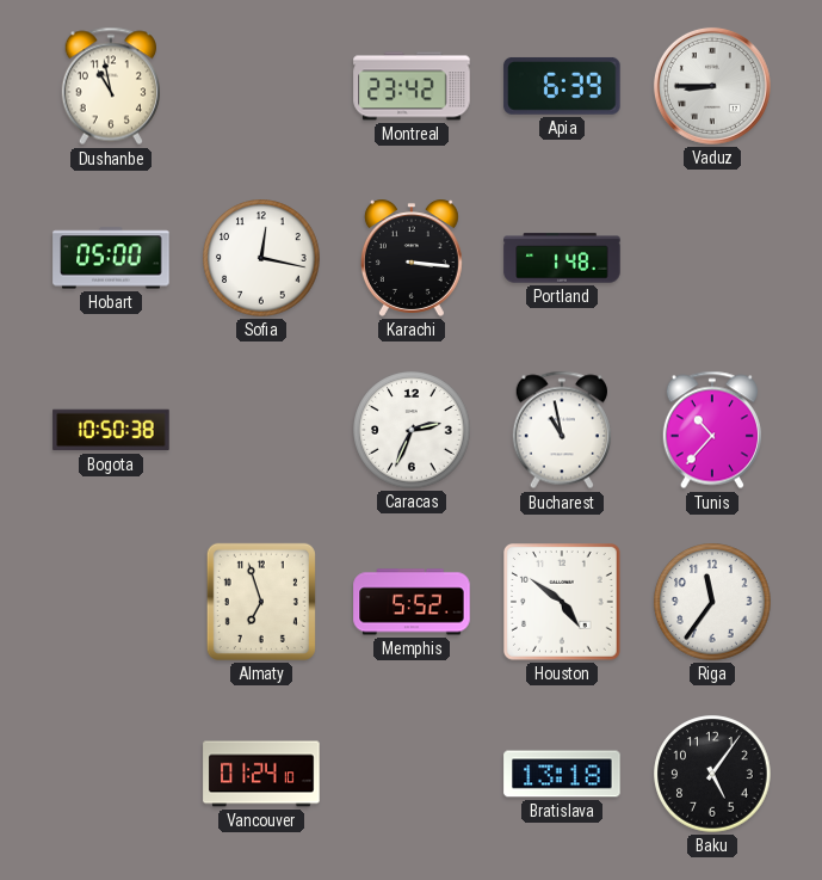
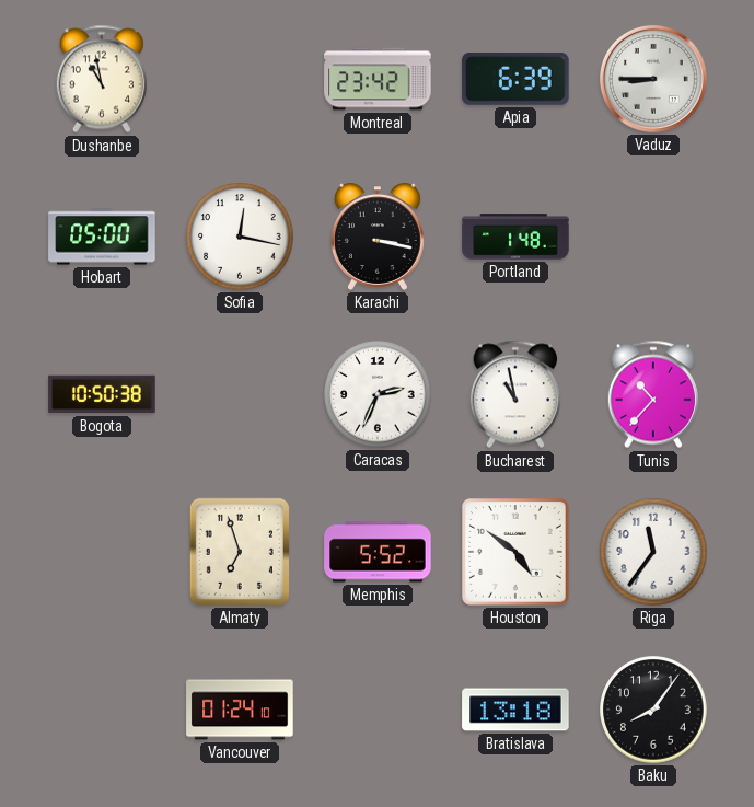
Karachi: 3:16 -> 3:17
Baku: 5:06 -> 8:06
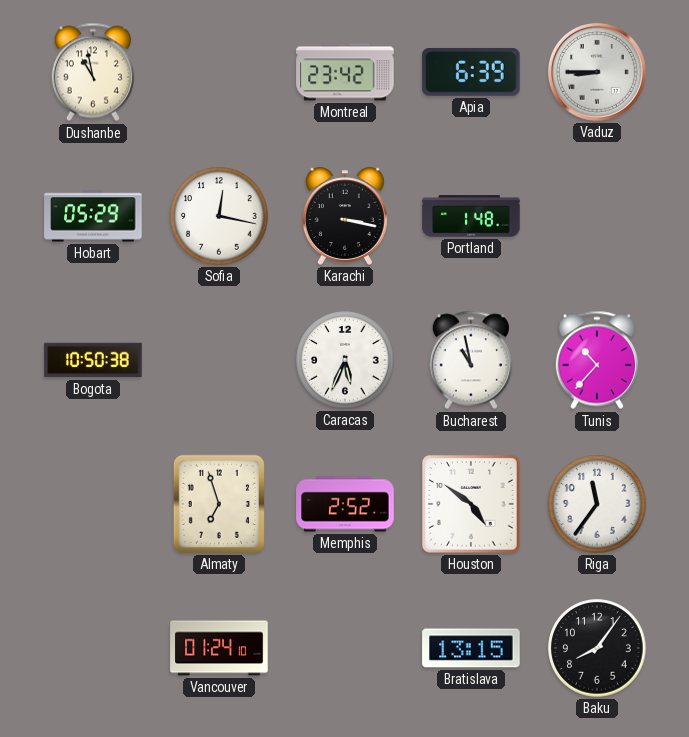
Hobart: 05:00 -> 05:29
Caracas: 2:34 -> 5:34
Memphis: 5:52 -> 2:52
Bratislava: 13:18 -> 13:15
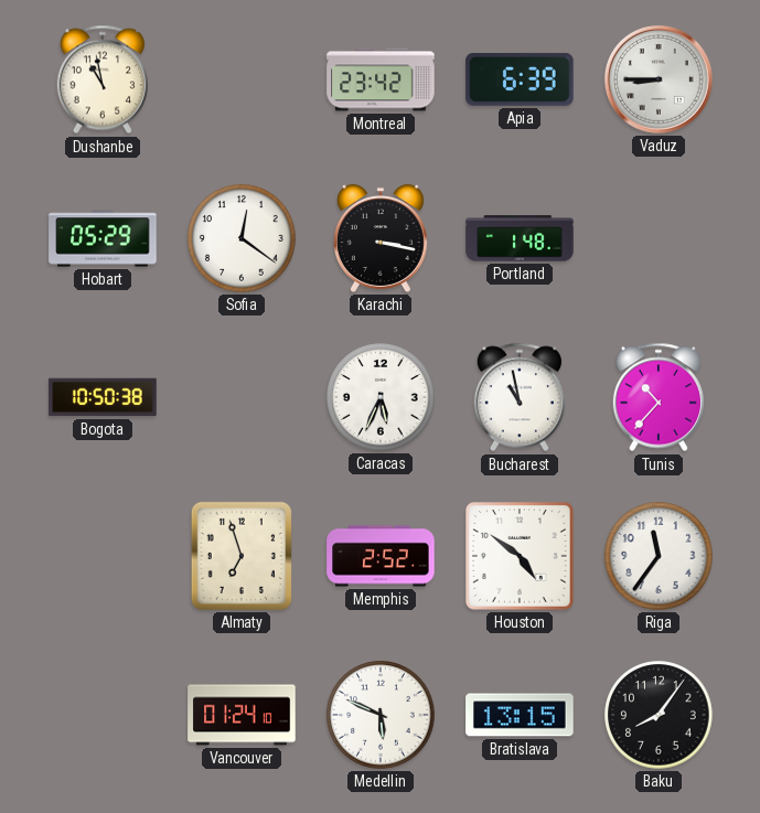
Sofia: 12:17 -> 12:21
Medellin: none -> 5:49
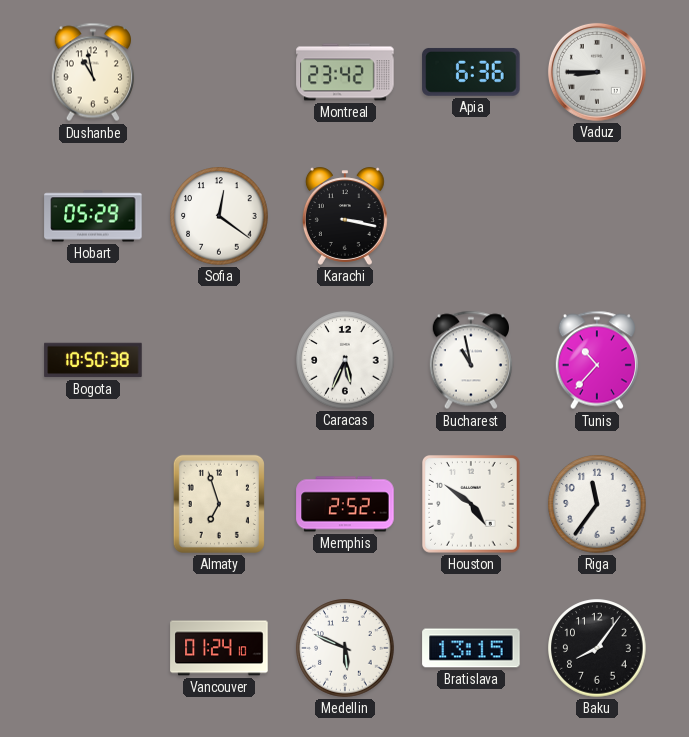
Apia: 6:39 -> 6:36
Portland: 1:48 -> none
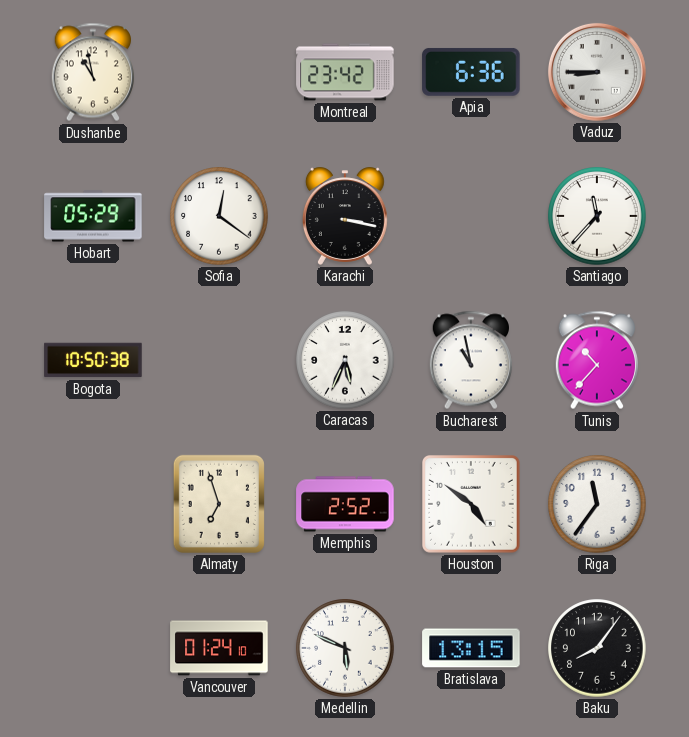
Santiago: none -> 11:37
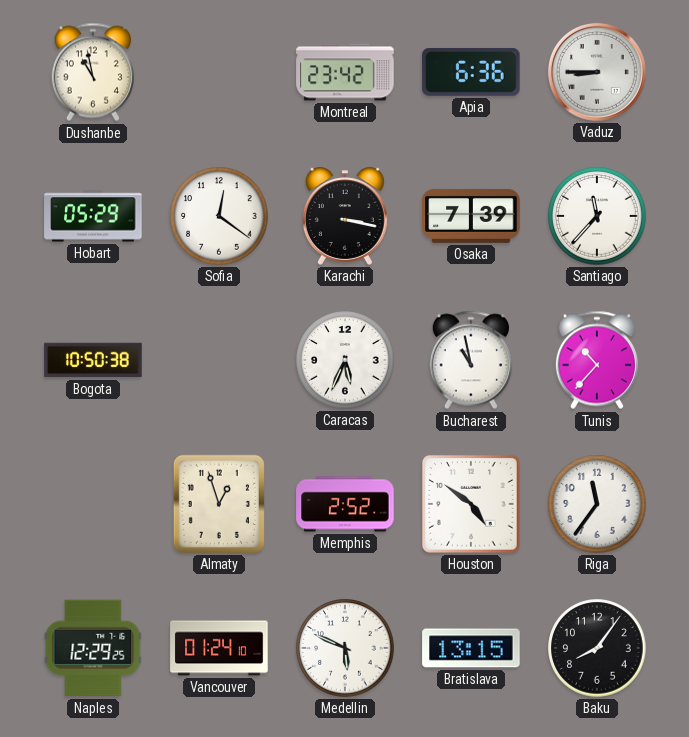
Osaka: none -> 7:39
Almaty: 6:57 -> 12:57
Naples: none -> 12:29
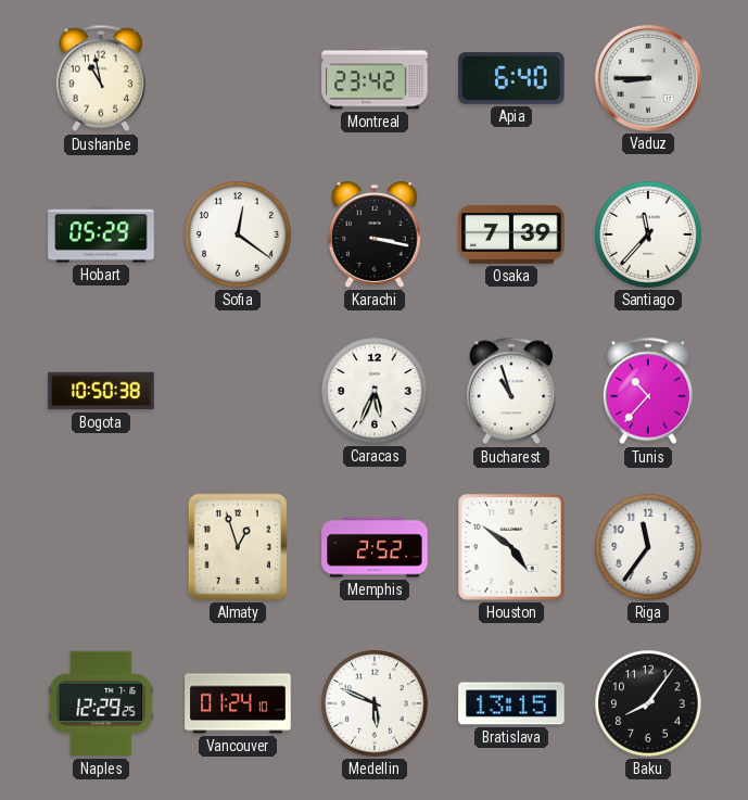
Apia: 6:36 -> 6:40
Bucharest: 10:58 -> 10:57
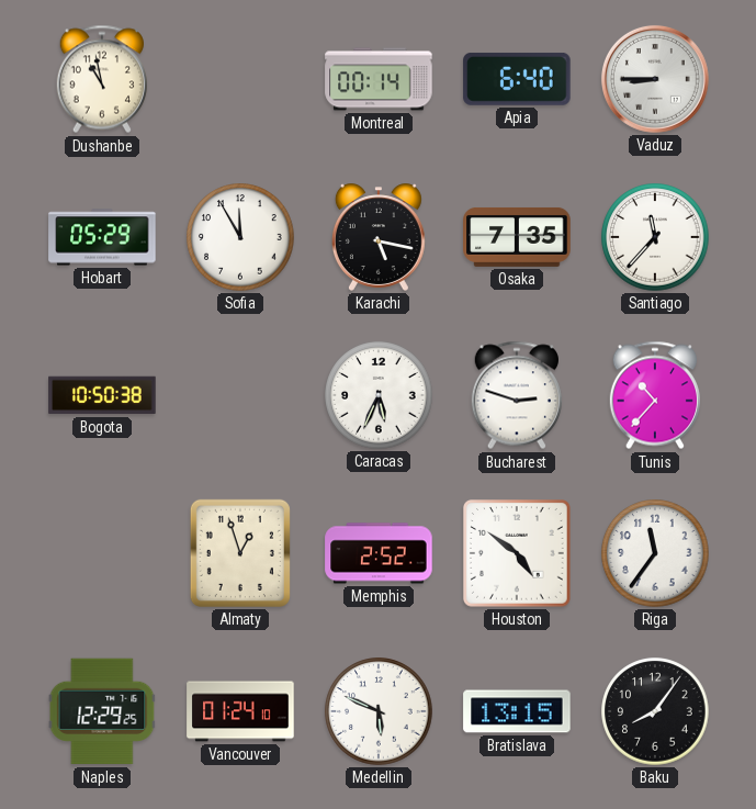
Montreal: 23:42 -> 00:14
Sofia: 12:21 -> 11:55
Karachi: 3:17 -> 5:17
Osaka: 7:39 -> 7:35
Bucharest: 10:57 -> 2:48
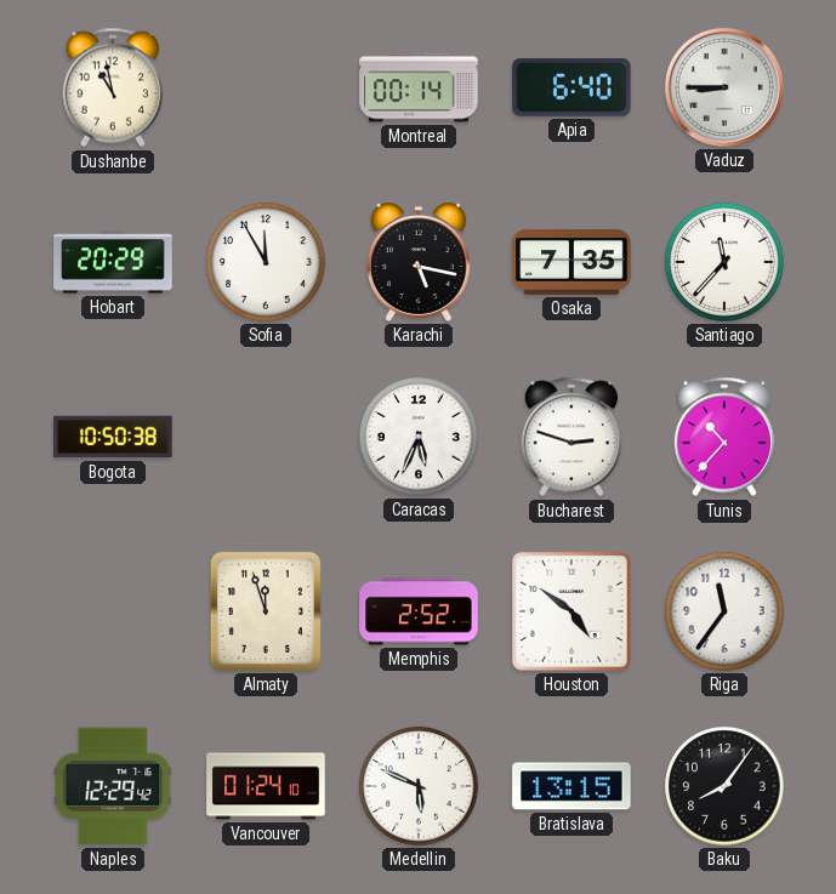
Hobart: 05:29 -> 20:29
Almaty: 12:57 -> 11:57
Naples: 12:29:25 -> 12:29:42
